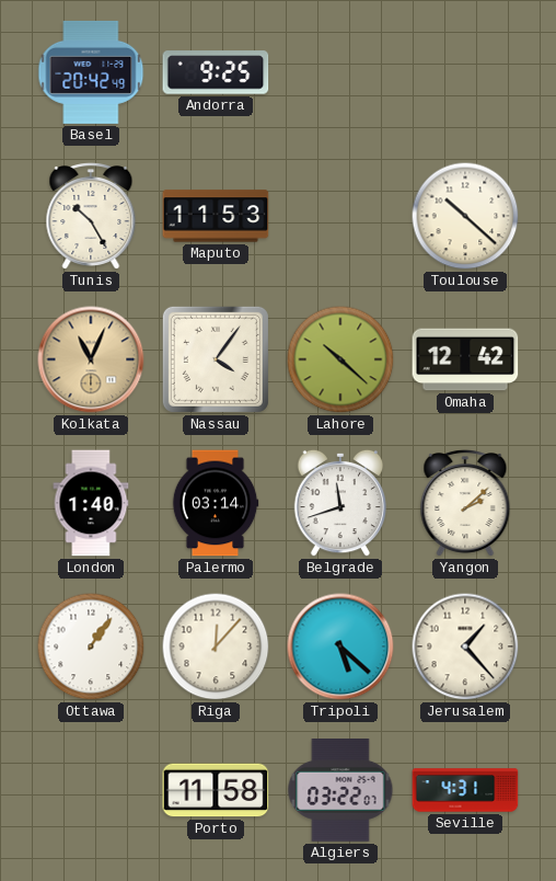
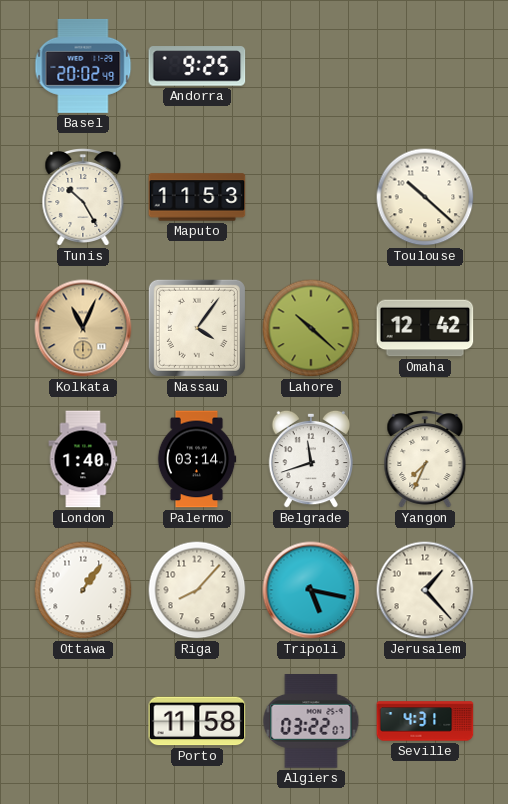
Basel: 20:42 -> 20:02
Yangon: 2:08 -> 7:34
Riga: 12:07 -> 8:07
Tripoli: 5:22 -> 5:17
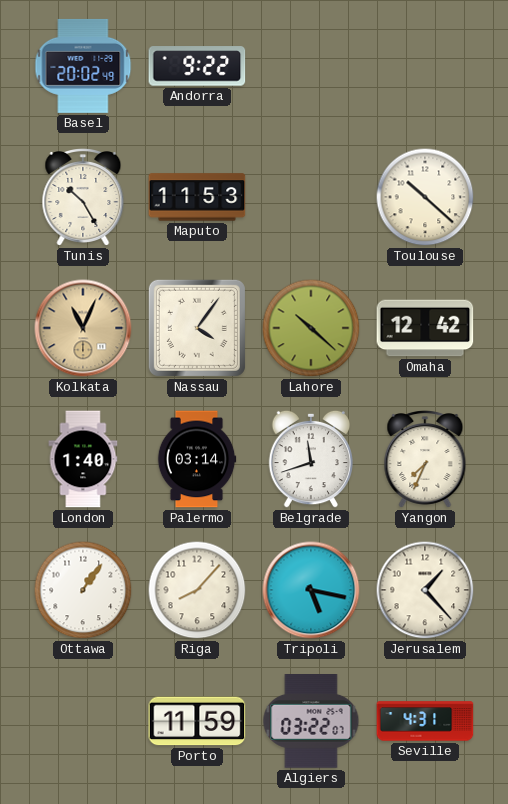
Andorra: 9:25 -> 9:22
Porto: 11:58 -> 11:59
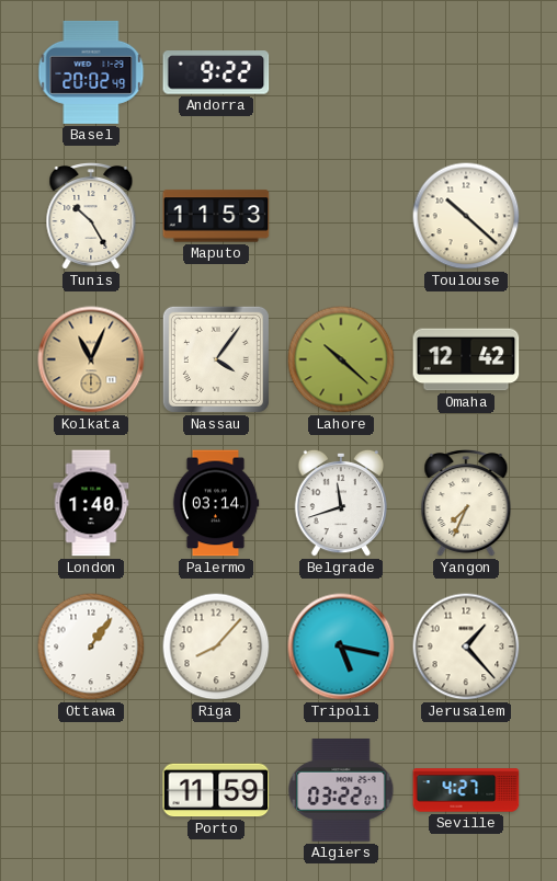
Seville: 4:31 -> 4:27
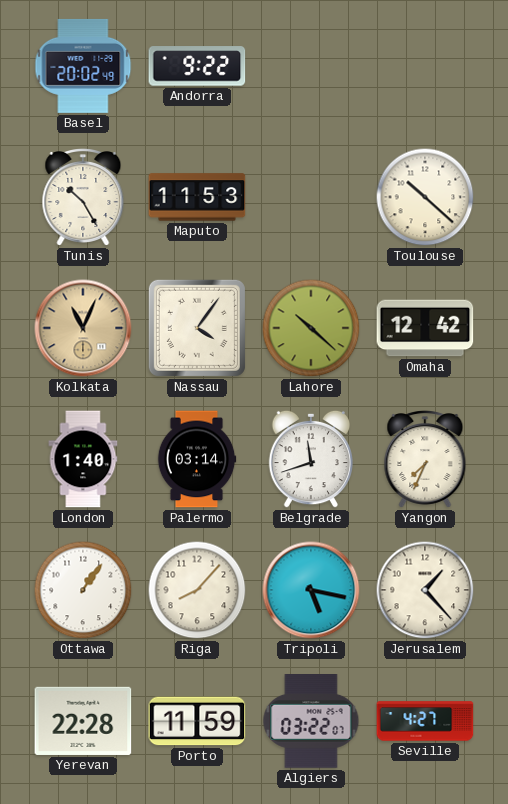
Yerevan: none -> 22:28
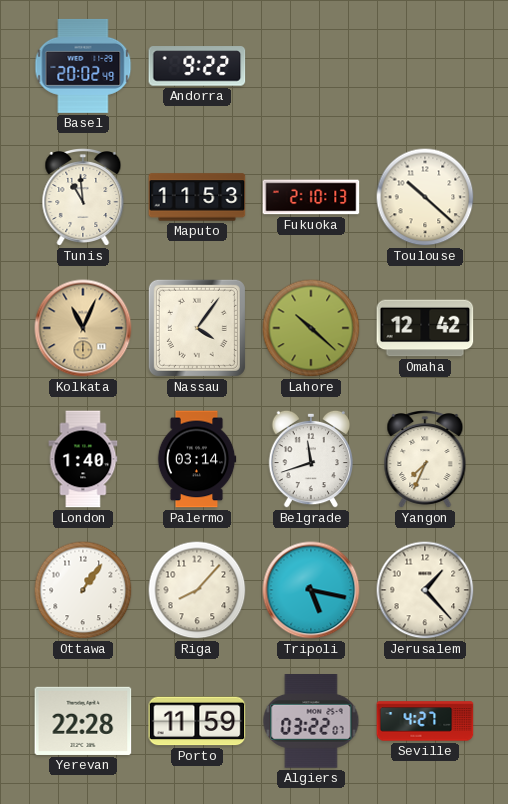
Tunis: 10:25 -> 10:59
Fukuoka: none -> 2:10
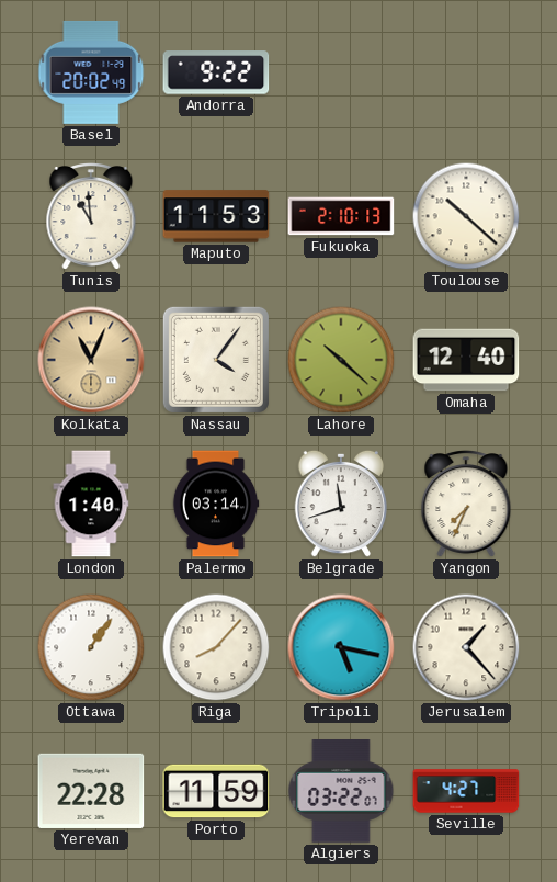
Omaha: 12:42 -> 12:40
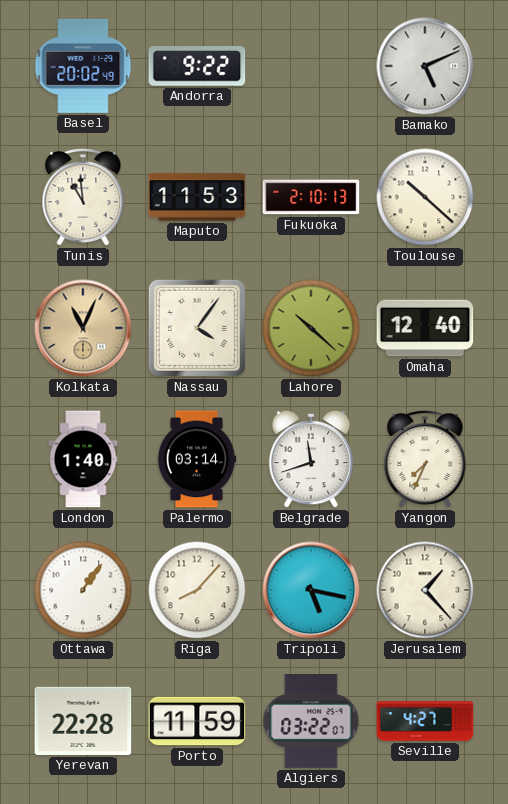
Bamako: none -> 5:11
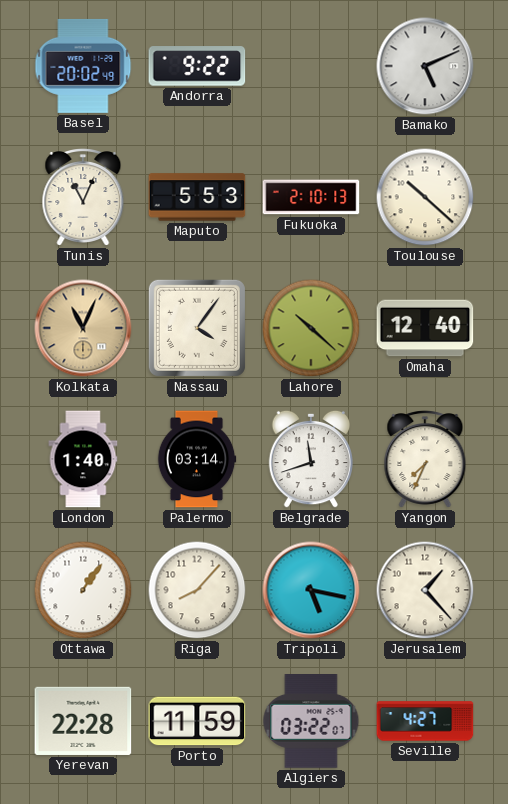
Tunis: 10:59 -> 11:04
Maputo: 11:53 -> 5:53
